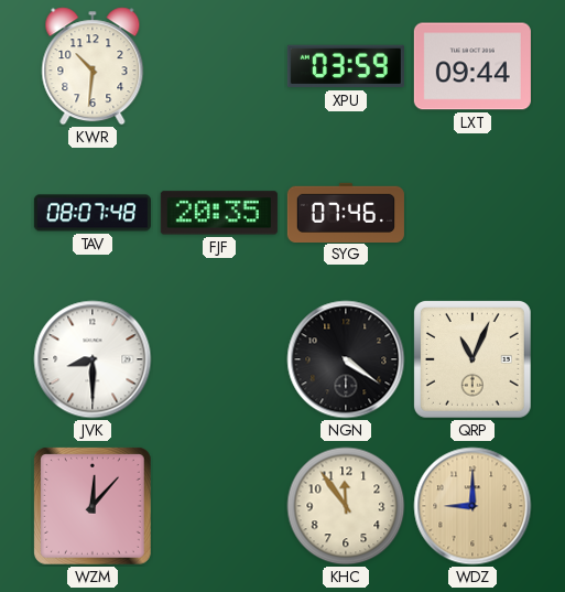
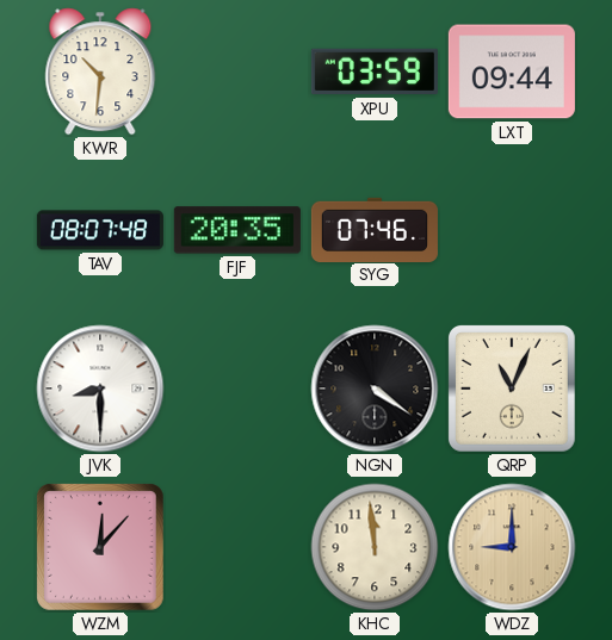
KHC: 11:54 -> 11:59
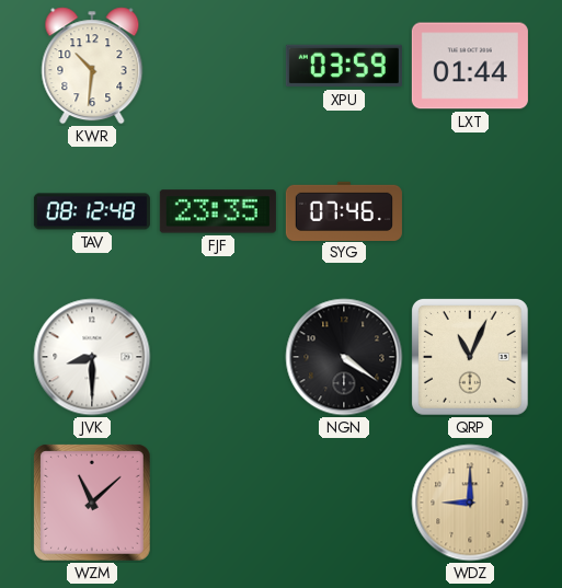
LXT: 09:44 -> 01:44
TAV: 08:07 -> 08:12
FJF: 20:35 -> 23:35
WZM: 12:07 -> 11:08
KHC: 11:59 -> none
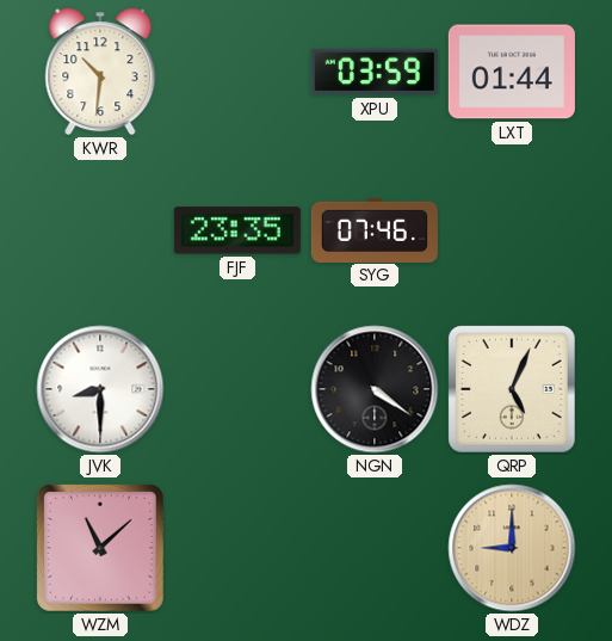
TAV: 08:12 -> none
QRP: 11:04 -> 5:04
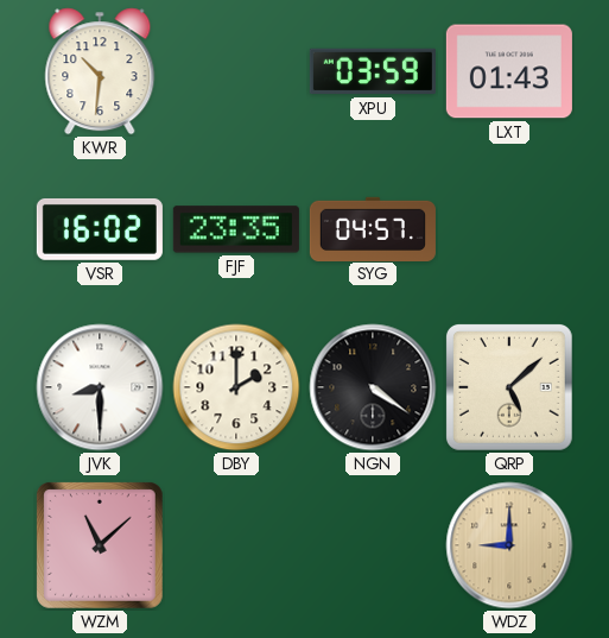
LXT: 01:44 -> 01:43
VSR: none -> 16:02
SYG: 07:46 -> 04:57
DBY: none -> 2:00
QRP: 5:04 -> 5:08
